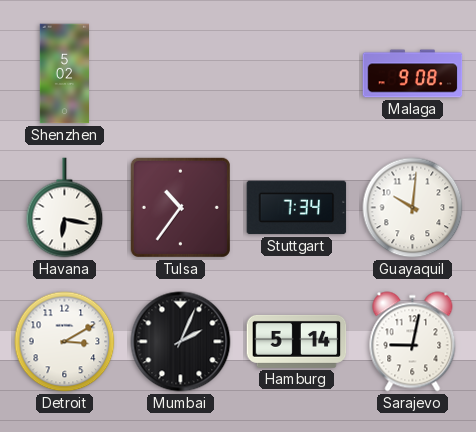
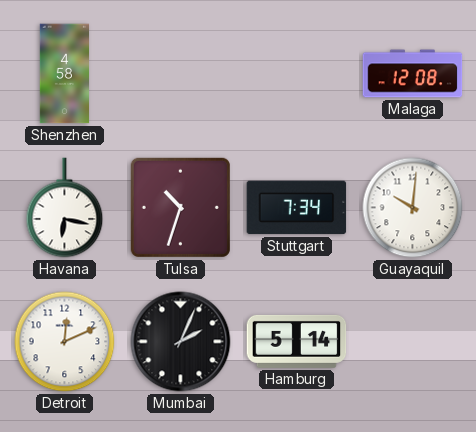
Shenzhen: 5:02 -> 4:58
Malaga: 9:08 -> 12:08
Tulsa: 10:36 -> 10:33
Detroit: 3:10 -> 12:11
Sarajevo: 9:02 -> none
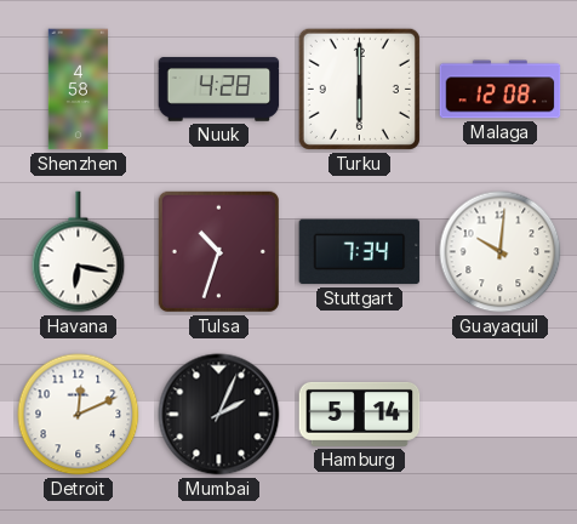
Nuuk: none -> 4:28
Turku: none -> 6:00
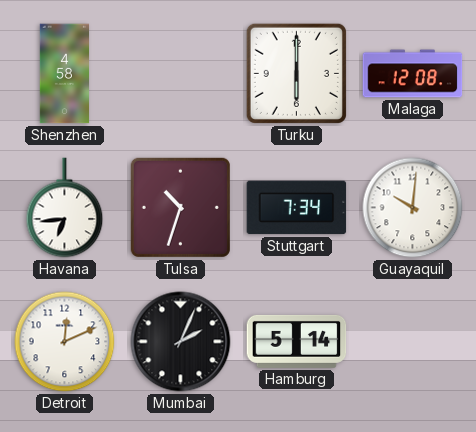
Nuuk: 4:28 -> none
Havana: 6:17 -> 6:44
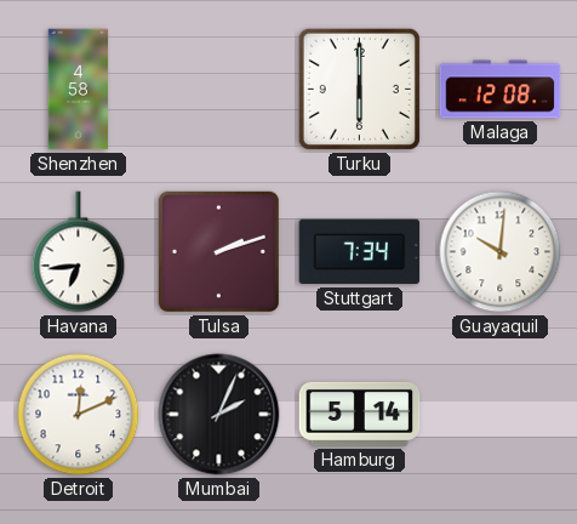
Tulsa: 10:33 -> 2:12
